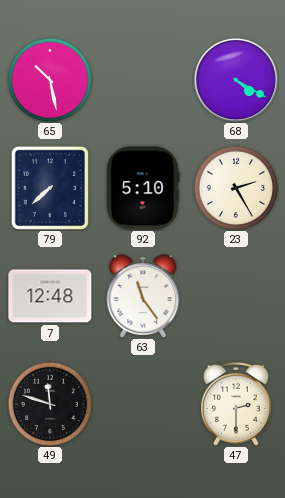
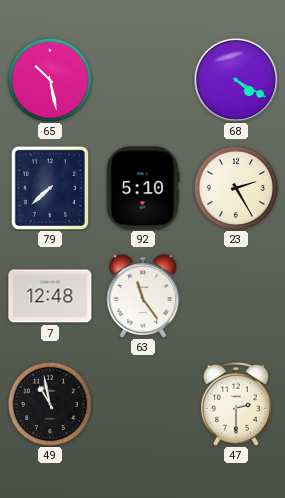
49: 11:48 -> 10:58
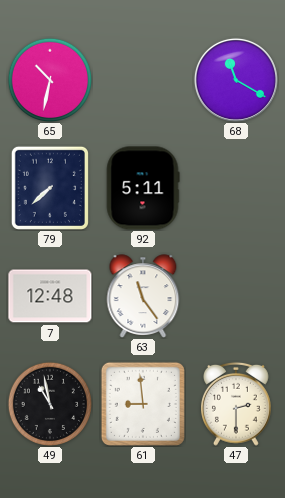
65: 10:28 -> 10:32
68: 4:20 -> 11:20
92: 5:10 -> 5:11
23: 2:25 -> none
61: none -> 8:59
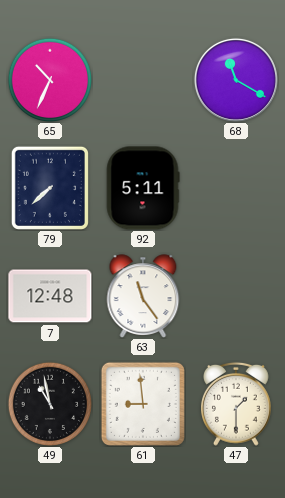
65: 10:32 -> 10:34
47: 2:30 -> 1:30
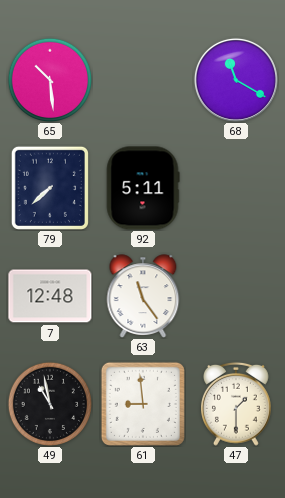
65: 10:34 -> 10:29
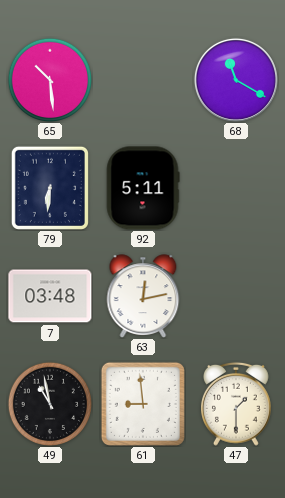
79: 7:38 -> 6:31
7: 12:48 -> 03:48
63: 11:24 -> 12:13
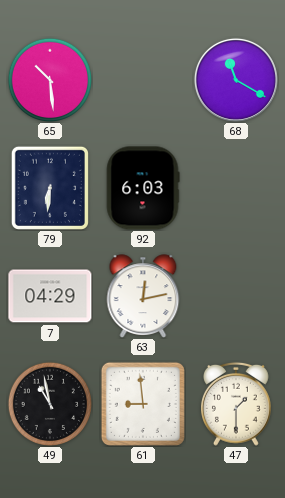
92: 5:11 -> 6:03
7: 03:48 -> 04:29
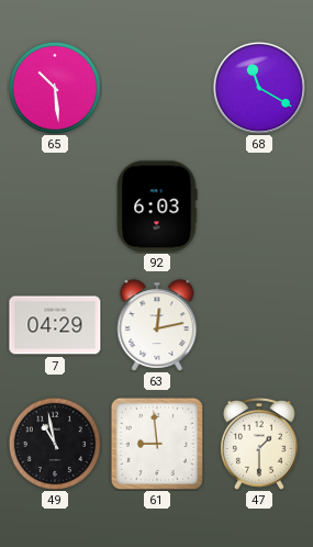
79: 6:31 -> none
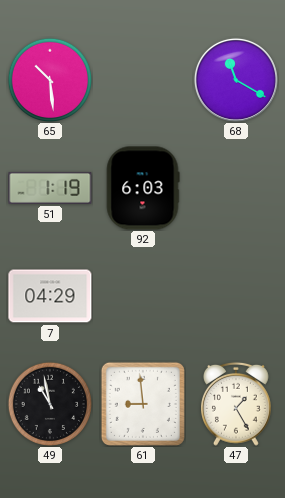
51: none -> 1:19
63: 12:13 -> none
47: 1:30 -> 1:25
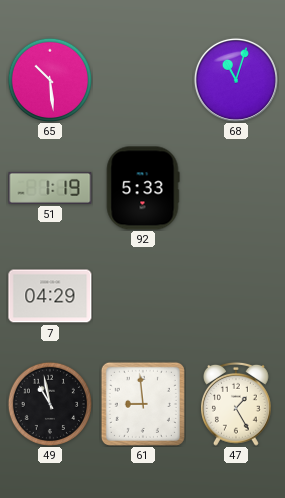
68: 11:20 -> 11:03
92: 6:03 -> 5:33
